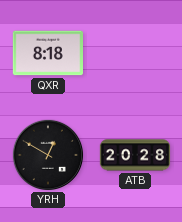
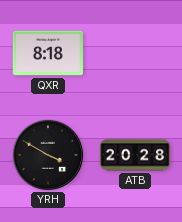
YRH: 12:50 -> 3:50
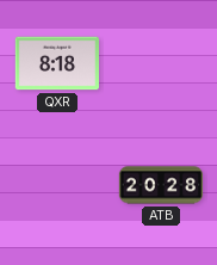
YRH: 3:50 -> none
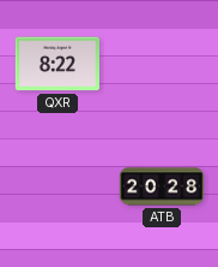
QXR: 8:18 -> 8:22
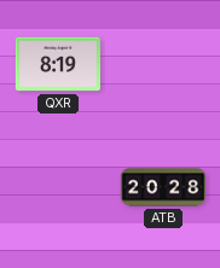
QXR: 8:22 -> 8:19
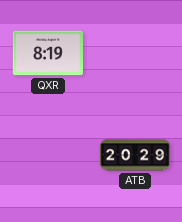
ATB: 20:28 -> 20:29
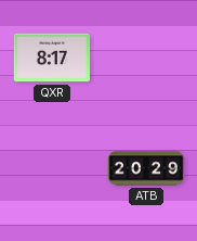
QXR: 8:19 -> 8:17
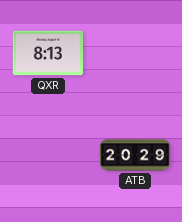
QXR: 8:17 -> 8:13
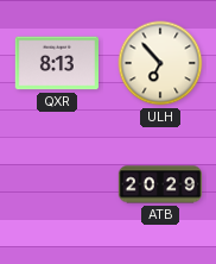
ULH: none -> 6:53
